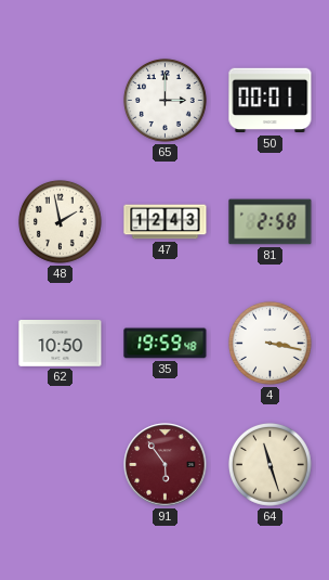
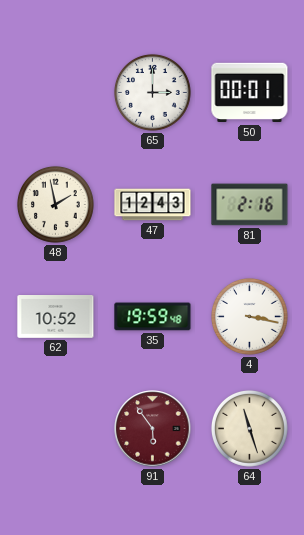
81: 2:58 -> 2:16
62: 10:50 -> 10:52
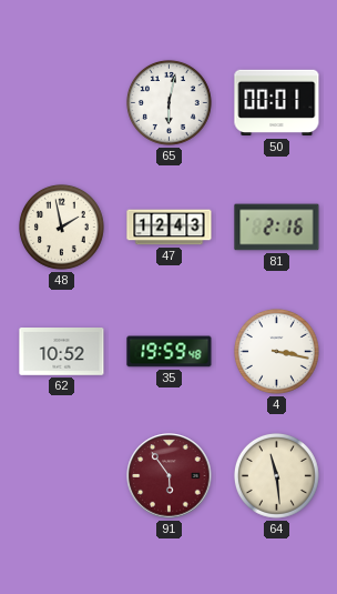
65: 3:00 -> 6:02
64: 11:27 -> 11:29
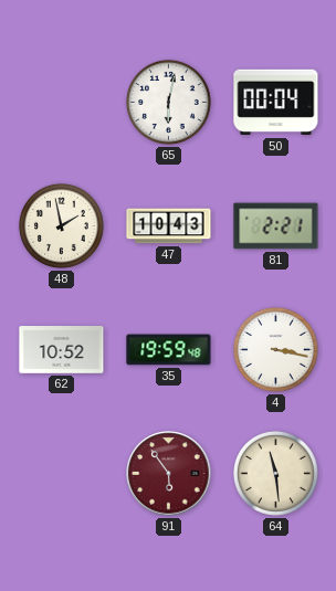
50: 00:01 -> 00:04
47: 12:43 -> 10:43
81: 2:16 -> 2:21
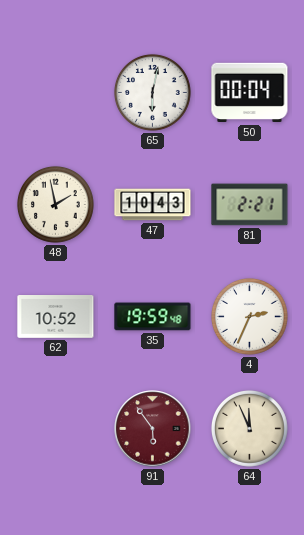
4: 3:17 -> 2:34
64: 11:29 -> 11:56
